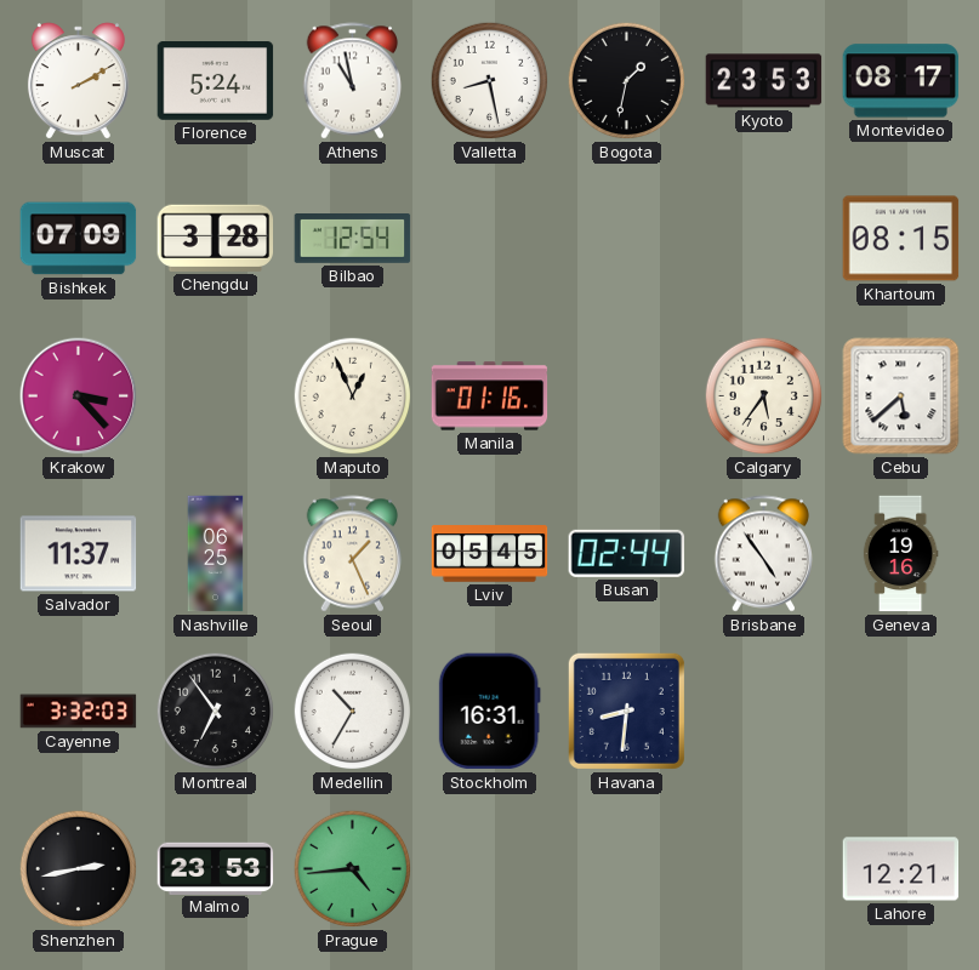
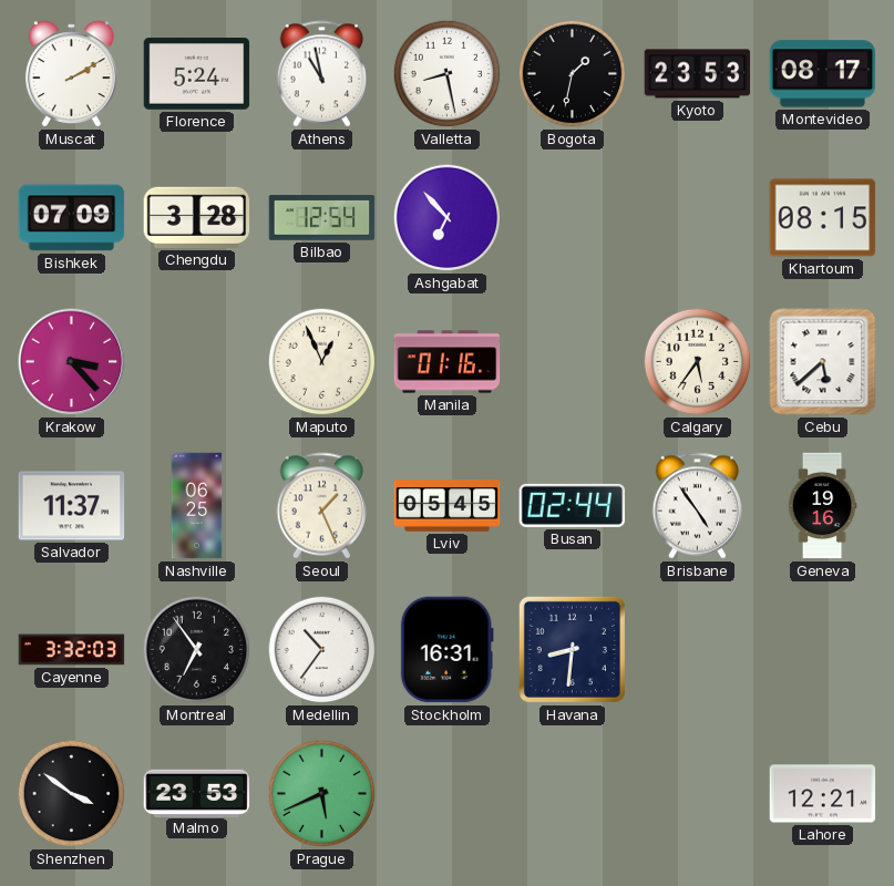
Ashgabat: none -> 6:53
Medellin: 10:35 -> 10:36
Shenzhen: 2:43 -> 3:51
Prague: 4:44 -> 5:41
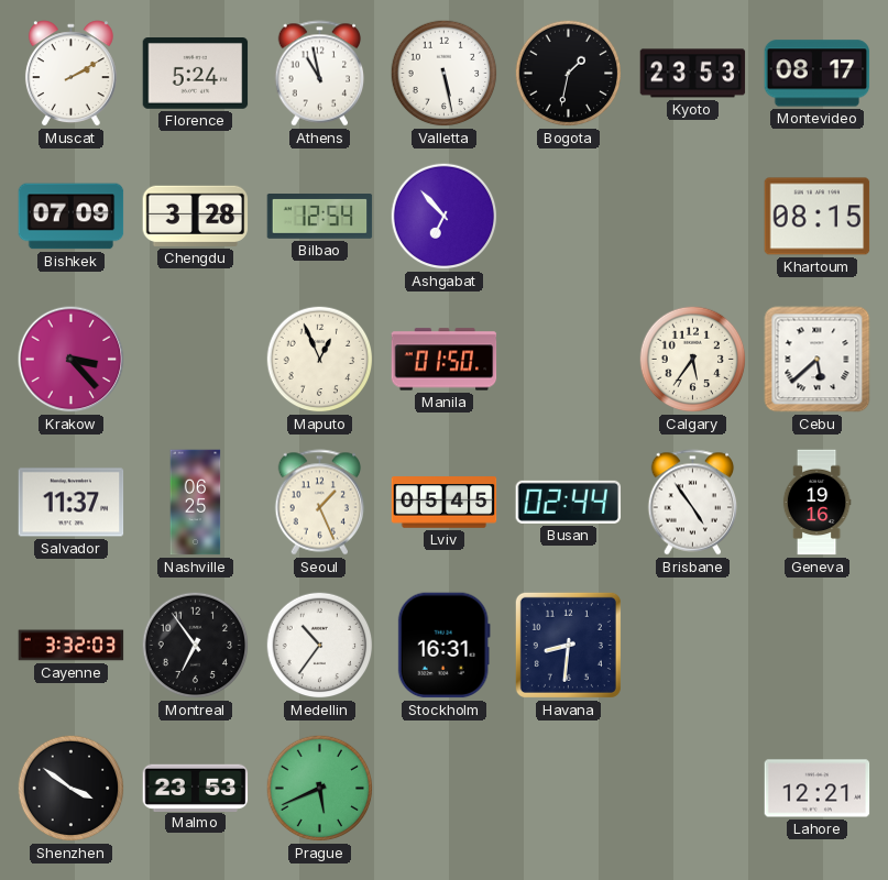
Valletta: 8:28 -> 5:28
Manila: 01:16 -> 01:50
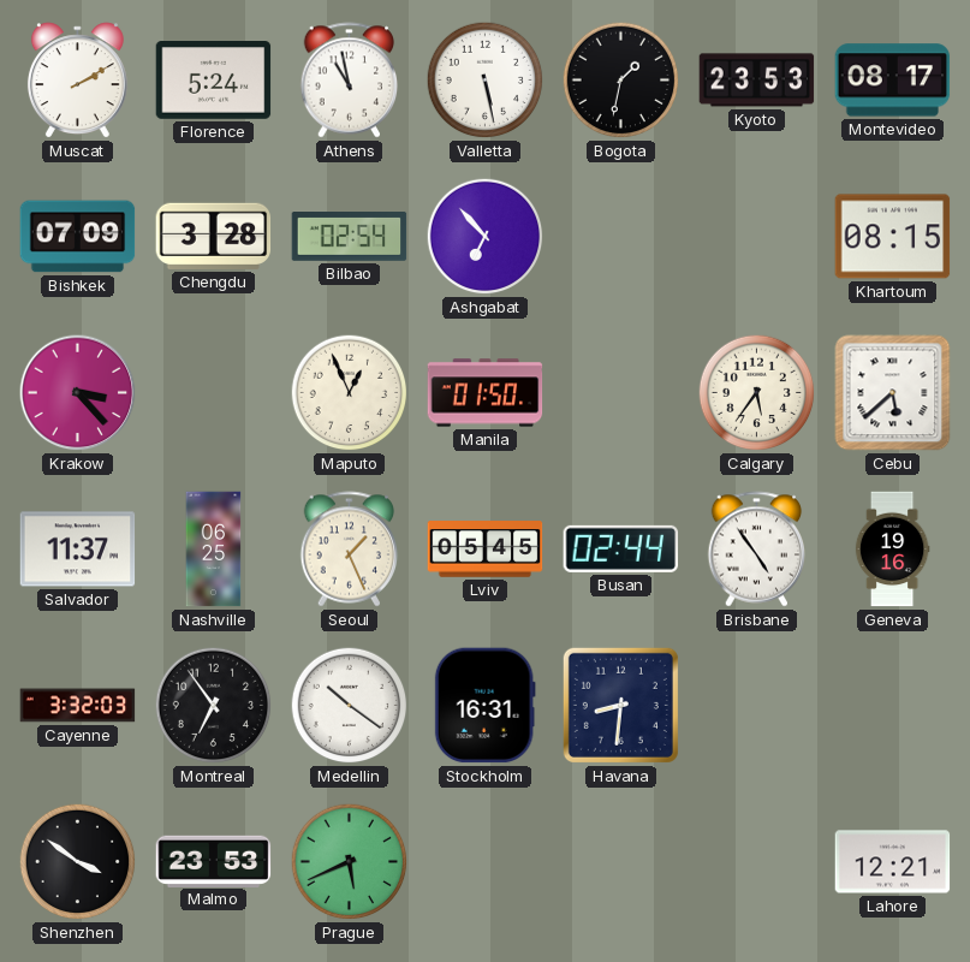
Bilbao: 12:54 -> 02:54
Medellin: 10:36 -> 10:21
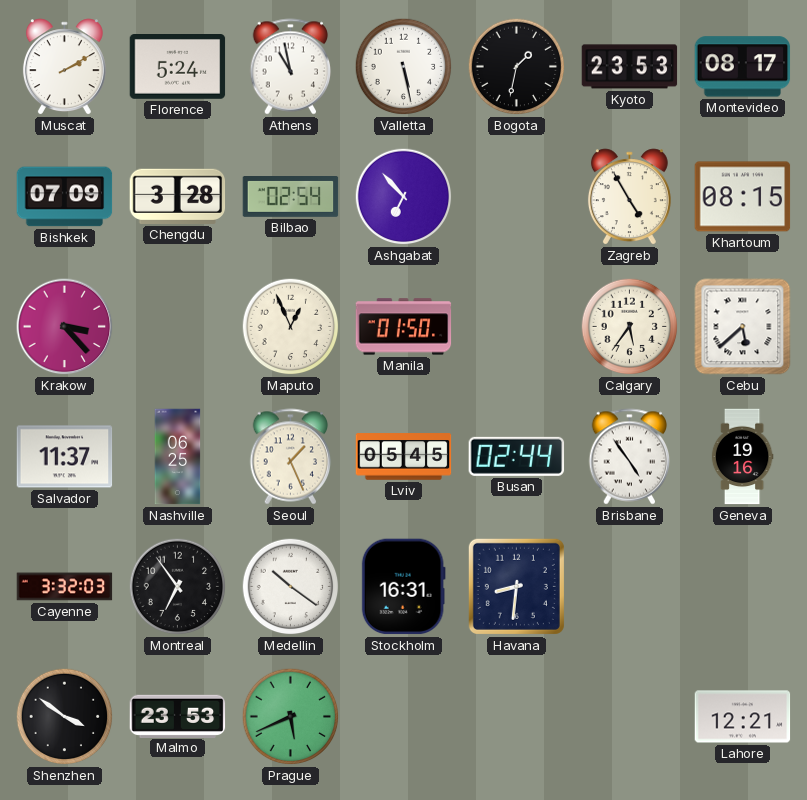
Zagreb: none -> 4:55
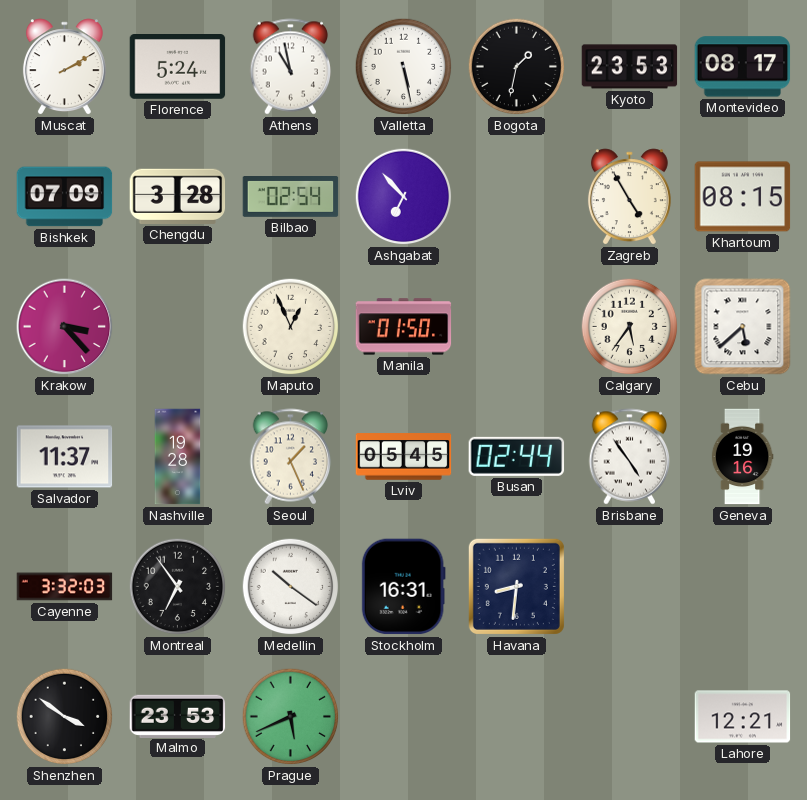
Nashville: 06:25 -> 19:28
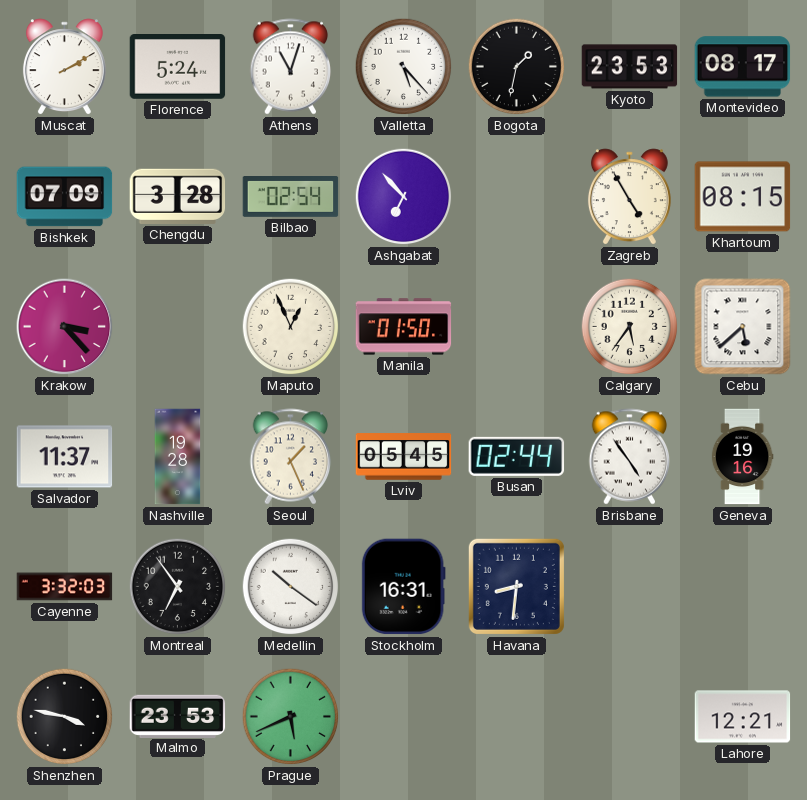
Athens: 10:58 -> 11:03
Valletta: 5:28 -> 5:23
Shenzhen: 3:51 -> 3:47
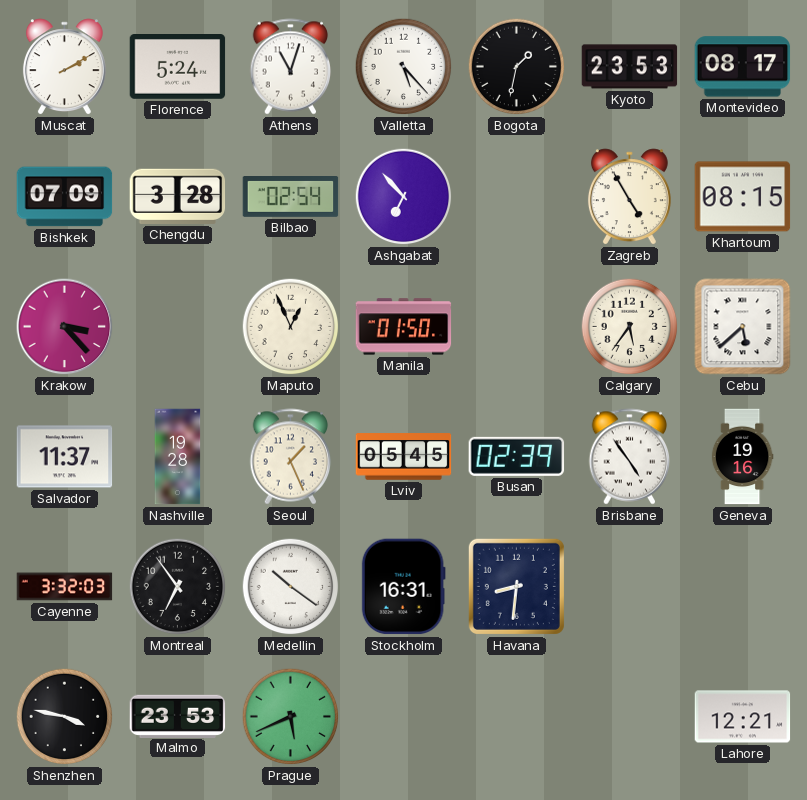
Busan: 02:44 -> 02:39
